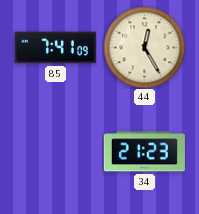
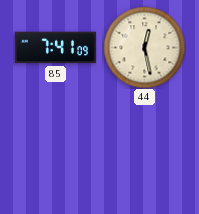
44: 12:25 -> 12:28
34: 21:23 -> none
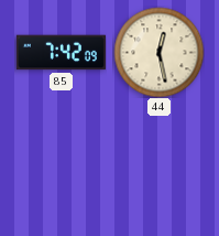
85: 7:41 -> 7:42
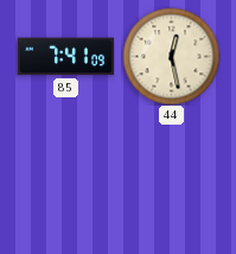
85: 7:42 -> 7:41
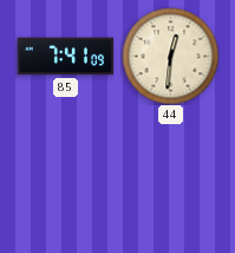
44: 12:28 -> 12:31
